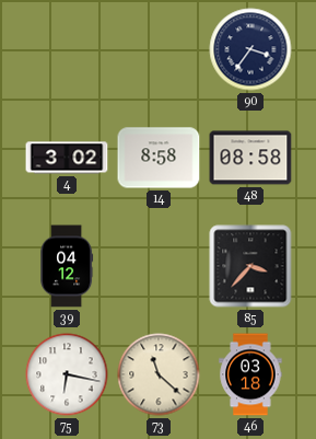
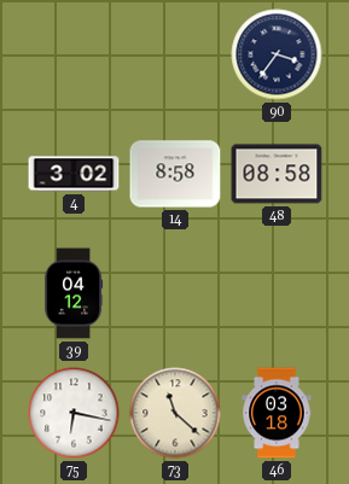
85: 3:37 -> none
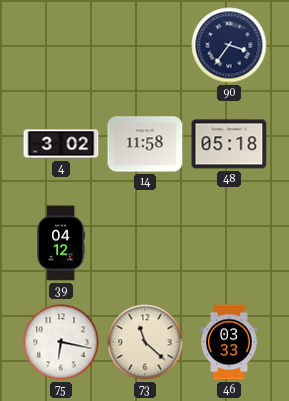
14: 8:58 -> 11:58
48: 08:58 -> 05:18
46: 03:18 -> 03:33
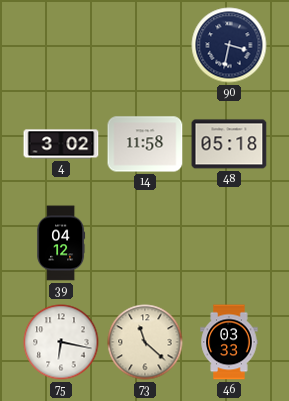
90: 3:36 -> 3:32
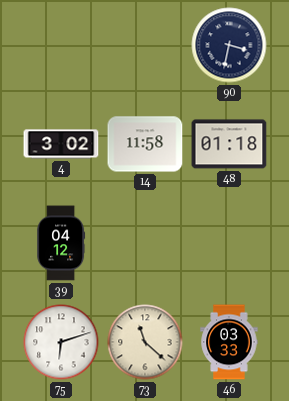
48: 05:18 -> 01:18
75: 6:17 -> 6:12
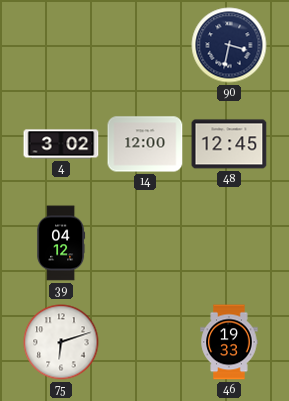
14: 11:58 -> 12:00
48: 01:18 -> 12:45
73: 11:22 -> none
46: 03:33 -> 19:33
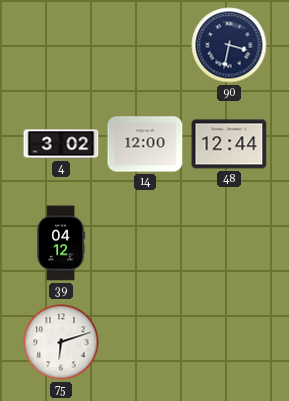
48: 12:45 -> 12:44
46: 19:33 -> none
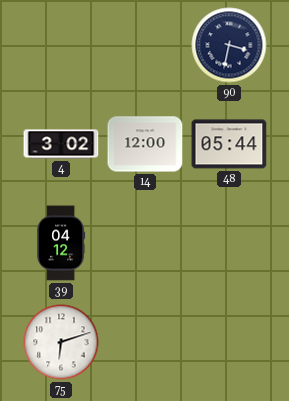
48: 12:44 -> 05:44
